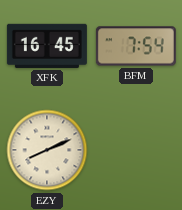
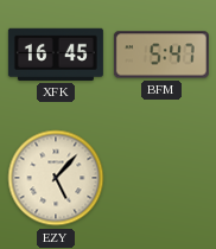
BFM: 7:54 -> 5:47
EZY: 8:11 -> 5:07
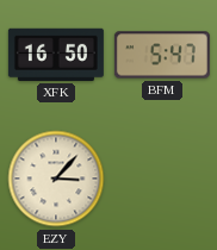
XFK: 16:45 -> 16:50
EZY: 5:07 -> 3:07
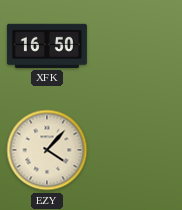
BFM: 5:47 -> none
EZY: 3:07 -> 4:07
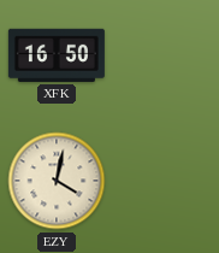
EZY: 4:07 -> 4:02
